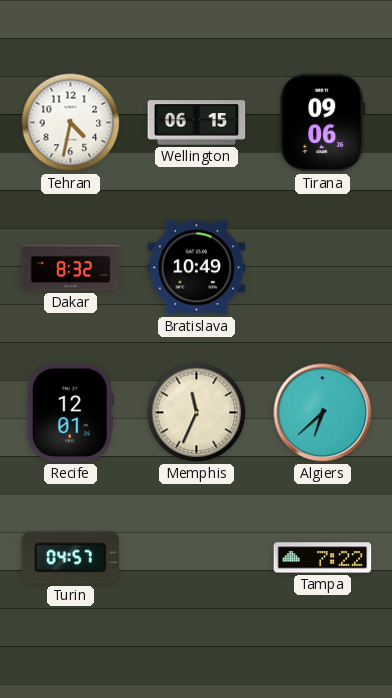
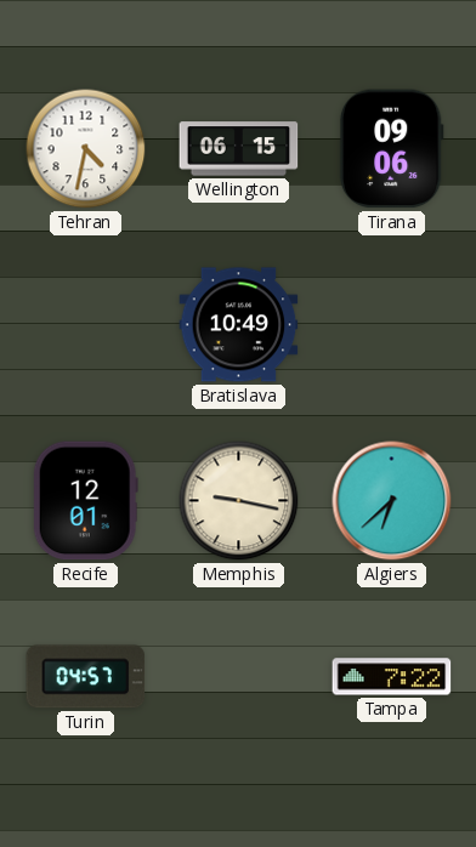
Dakar: 8:32 -> none
Memphis: 11:34 -> 9:17
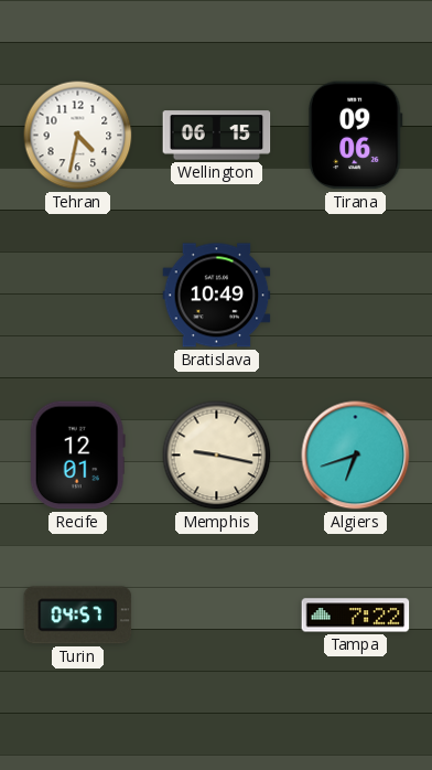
Algiers: 6:38 -> 6:42
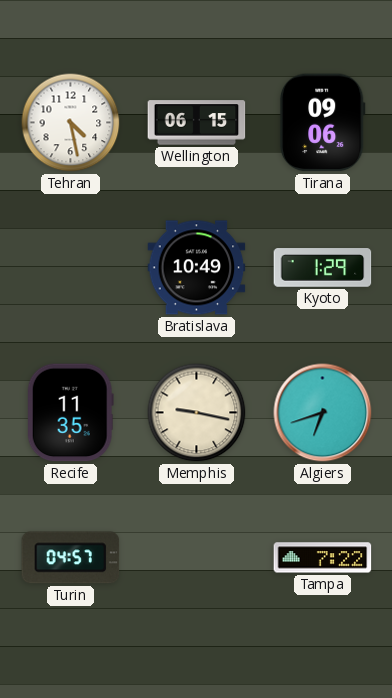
Tehran: 4:32 -> 4:28
Kyoto: none -> 1:29
Recife: 12:01 -> 11:35
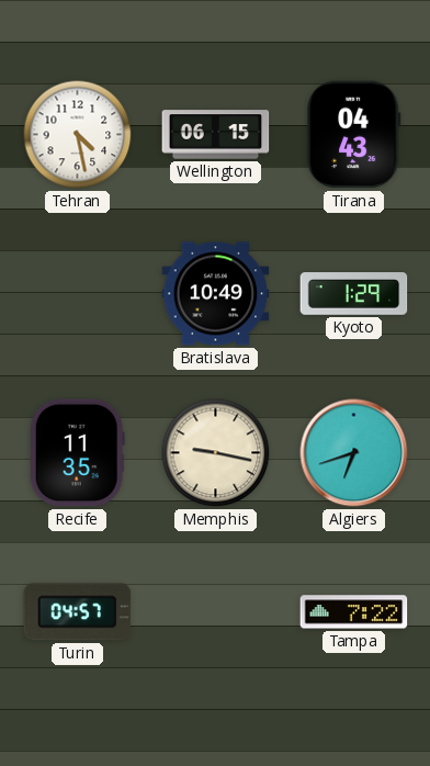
Tirana: 09:06 -> 04:43
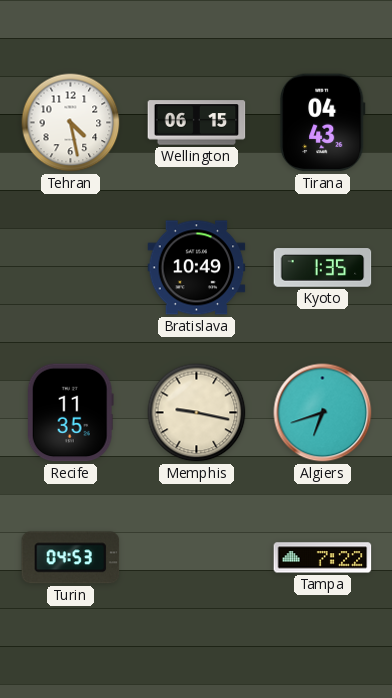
Kyoto: 1:29 -> 1:35
Turin: 04:57 -> 04:53
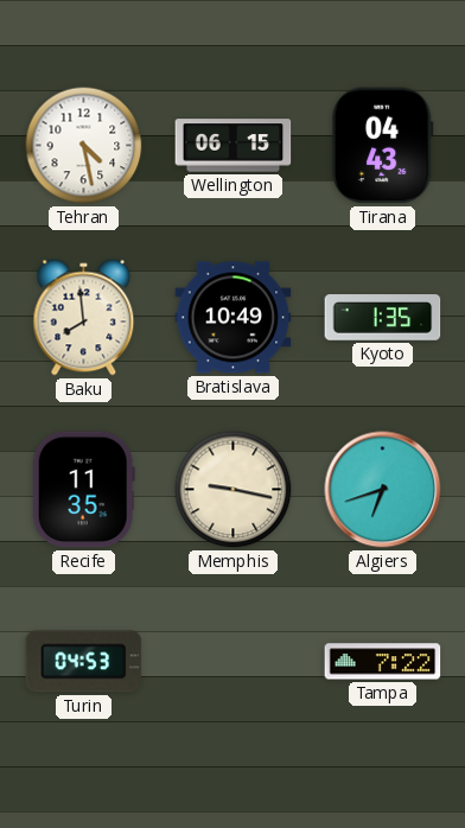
Baku: none -> 7:59
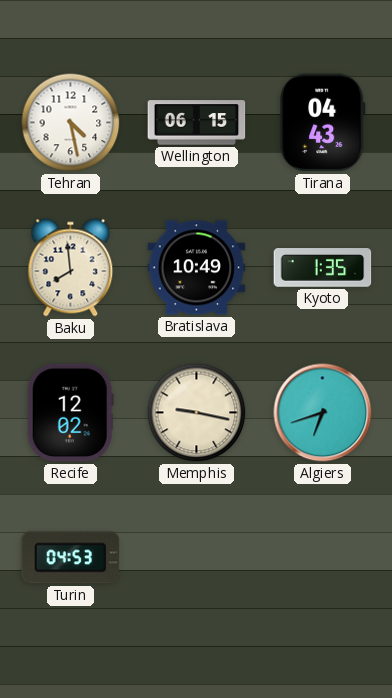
Recife: 11:35 -> 12:02
Tampa: 7:22 -> none
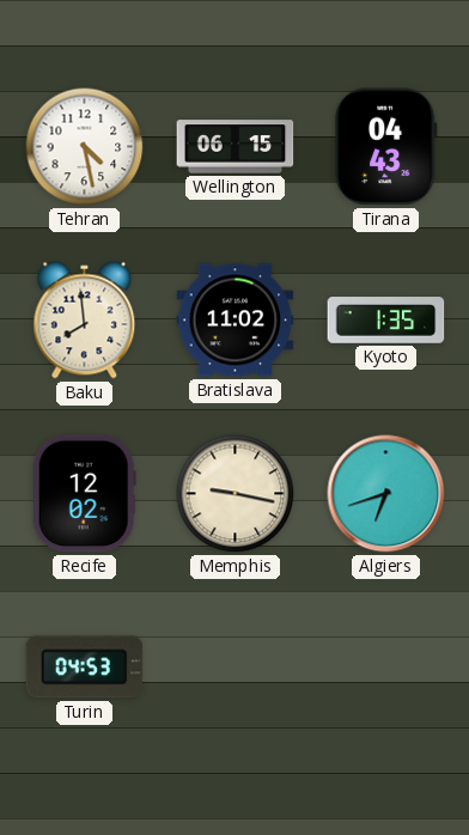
Bratislava: 10:49 -> 11:02
